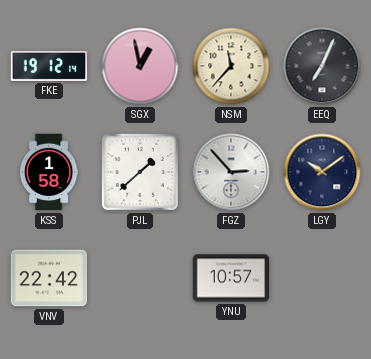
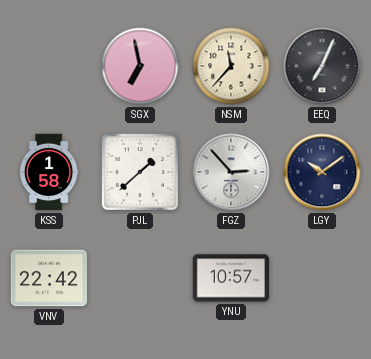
FKE: 19:12 -> none
SGX: 12:58 -> 6:58
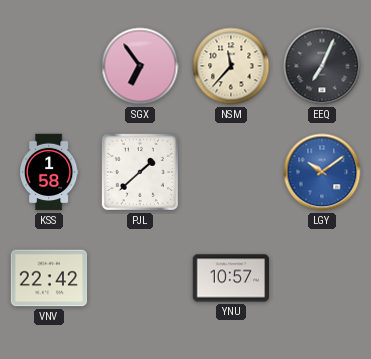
SGX: 6:58 -> 6:54
FGZ: 2:53 -> none
LGY dial: navy -> blue
